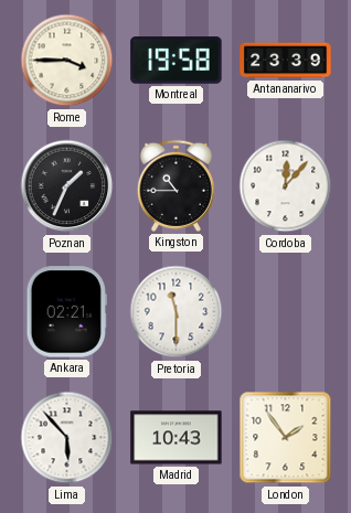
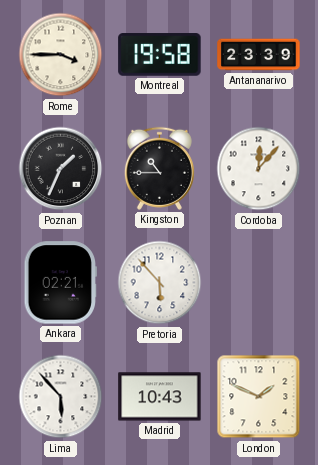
Pretoria: 11:30 -> 5:53
London: 1:54 -> 1:49
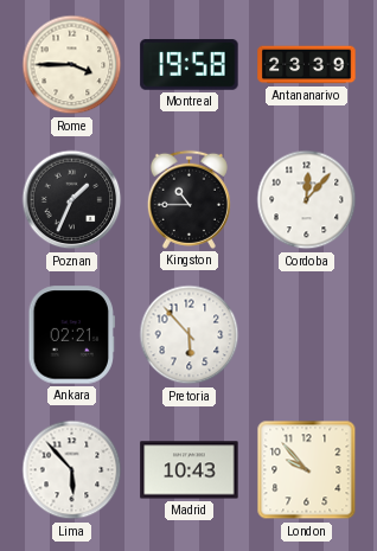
London: 1:49 -> 9:53
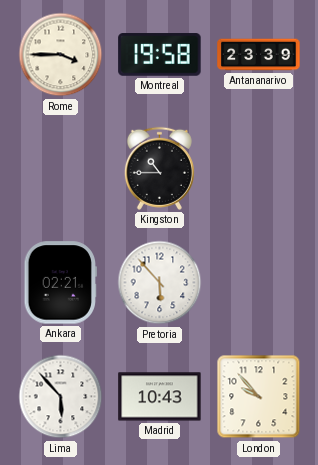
Poznan: 1:34 -> none
Cordoba: 12:07 -> none
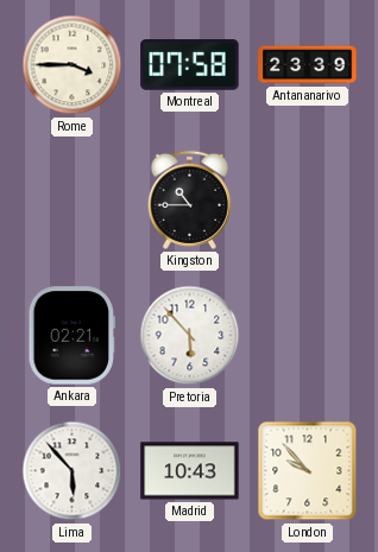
Montreal: 19:58 -> 07:58
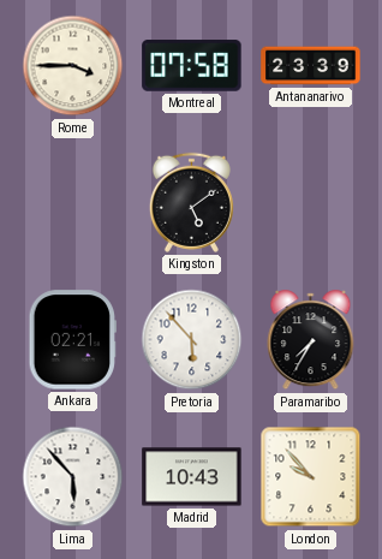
Kingston: 10:45 -> 5:09
Paramaribo: none -> 7:35
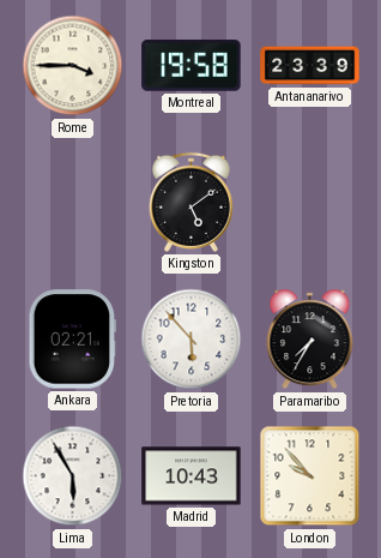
Montreal: 07:58 -> 19:58
Lima: 5:53 -> 5:55
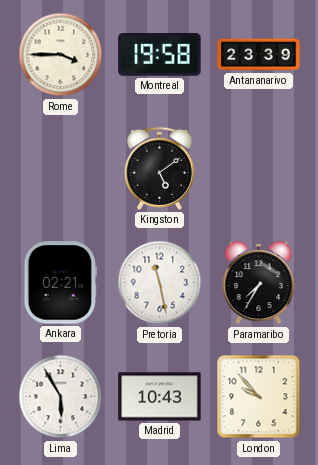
Pretoria: 5:53 -> 11:28
